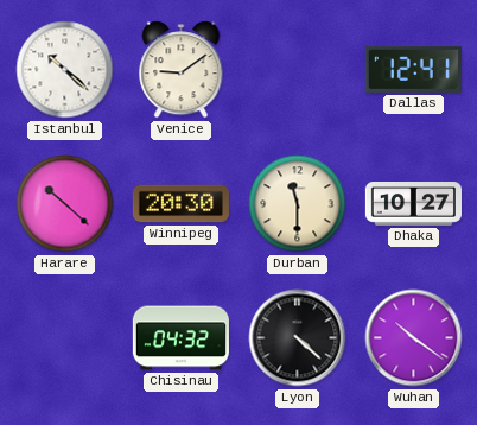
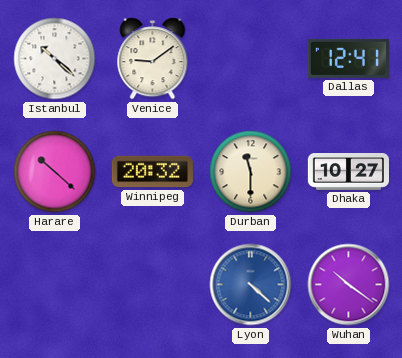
Winnipeg: 20:30 -> 20:32
Chisinau: 04:32 -> none
Lyon dial: black -> blue
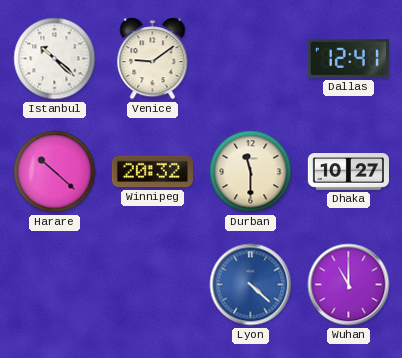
Wuhan: 10:21 -> 11:00
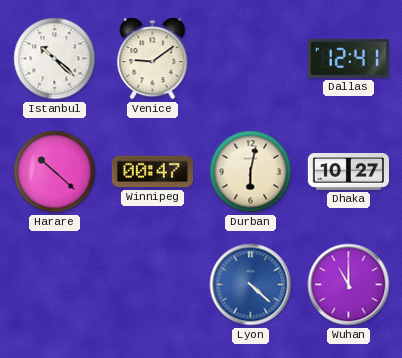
Winnipeg: 20:32 -> 00:47
Durban: 11:30 -> 6:02
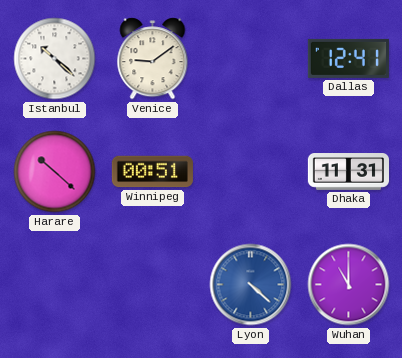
Winnipeg: 00:47 -> 00:51
Durban: 6:02 -> none
Dhaka: 10:27 -> 11:31
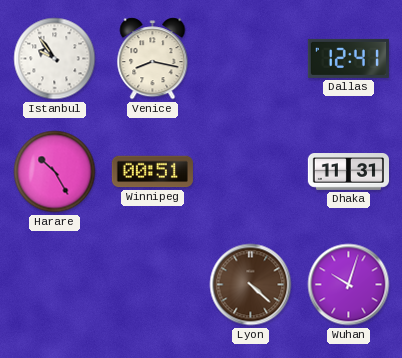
Istanbul: 10:22 -> 9:54
Venice: 9:09 -> 8:17
Harare: 10:22 -> 10:25
Lyon dial: blue -> brown
Wuhan: 11:00 -> 10:03
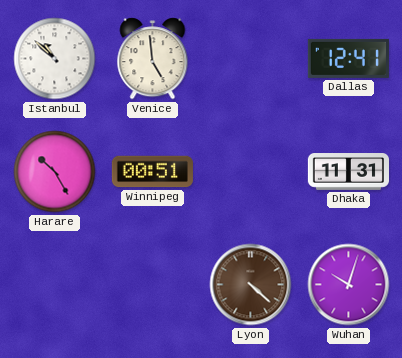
Istanbul: 9:54 -> 10:52
Venice: 8:17 -> 4:59
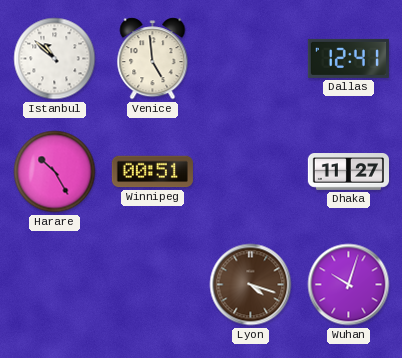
Dhaka: 11:31 -> 11:27
Lyon: 4:22 -> 4:18
